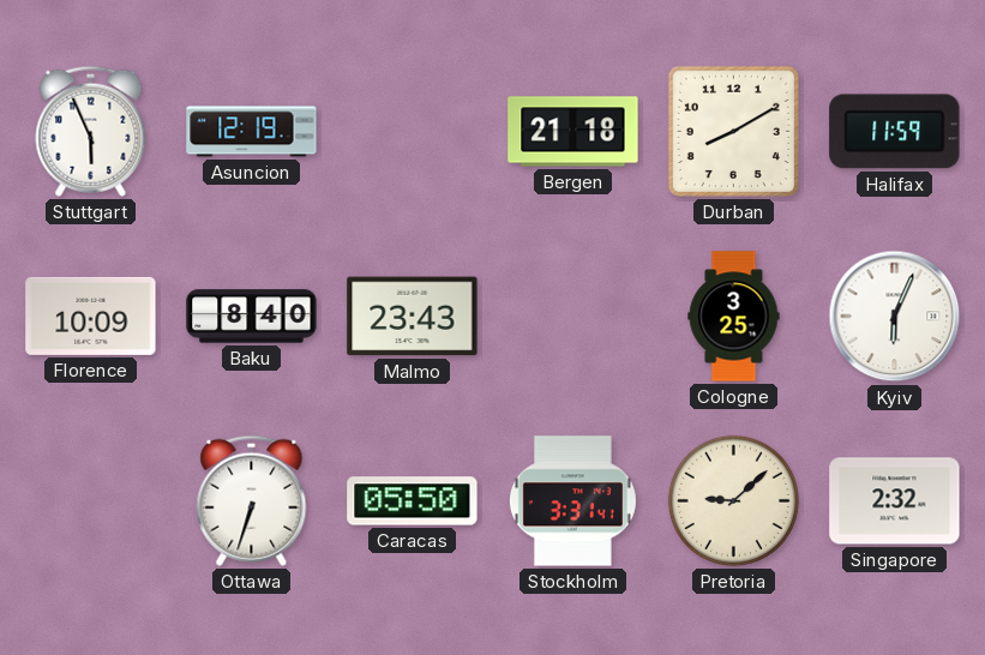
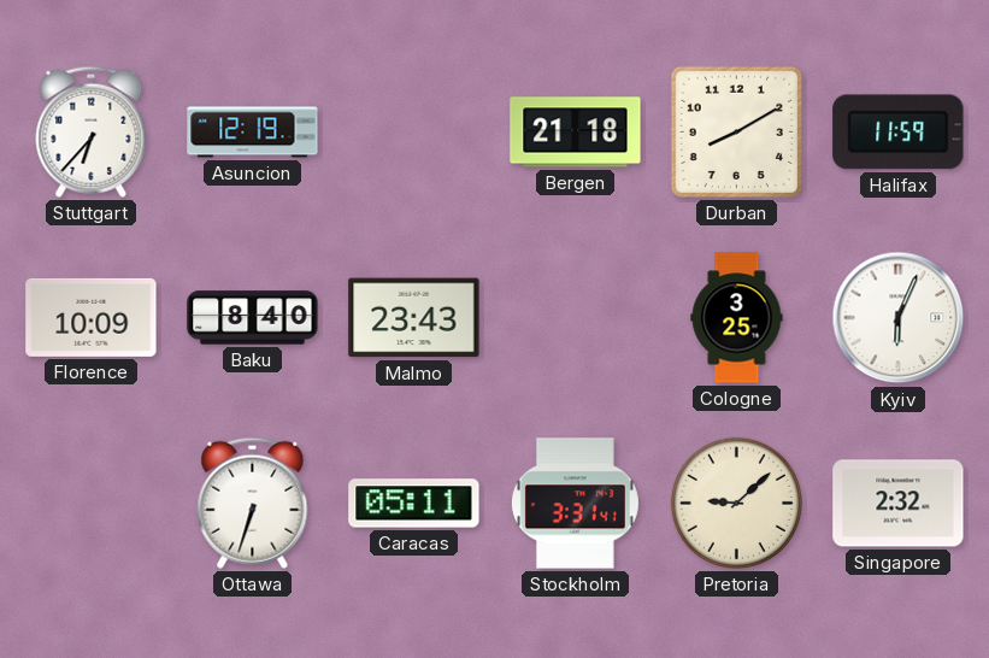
Stuttgart: 5:56 -> 6:37
Caracas: 05:50 -> 05:11
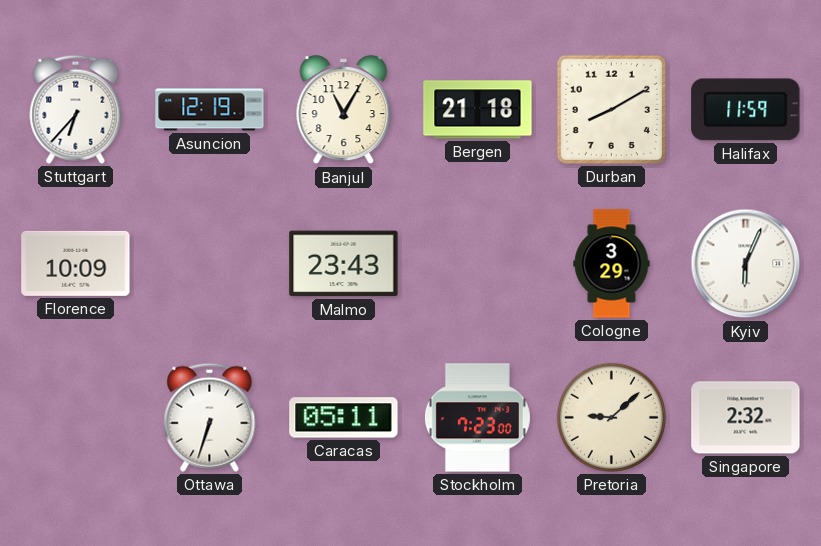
Banjul: none -> 11:05
Baku: 8:40 -> none
Cologne: 3:25 -> 3:29
Stockholm: 3:31 -> 7:23
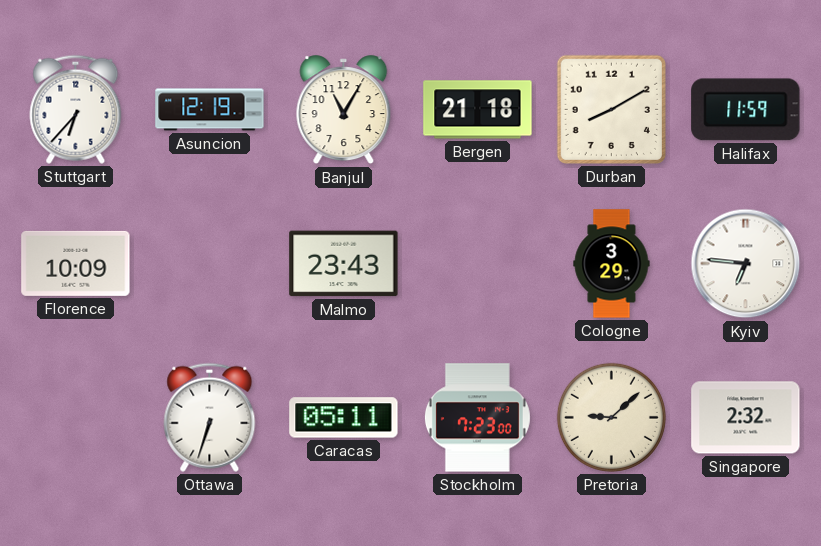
Kyiv: 6:04 -> 6:46
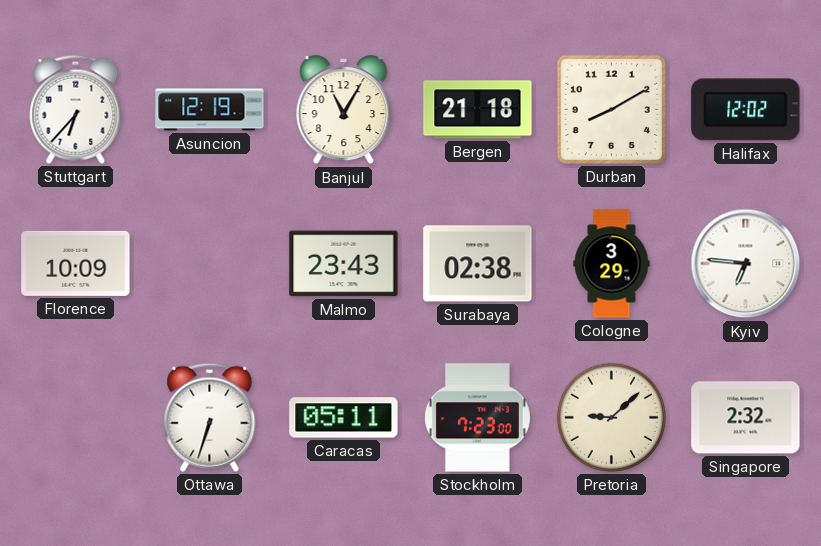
Halifax: 11:59 -> 12:02
Surabaya: none -> 02:38
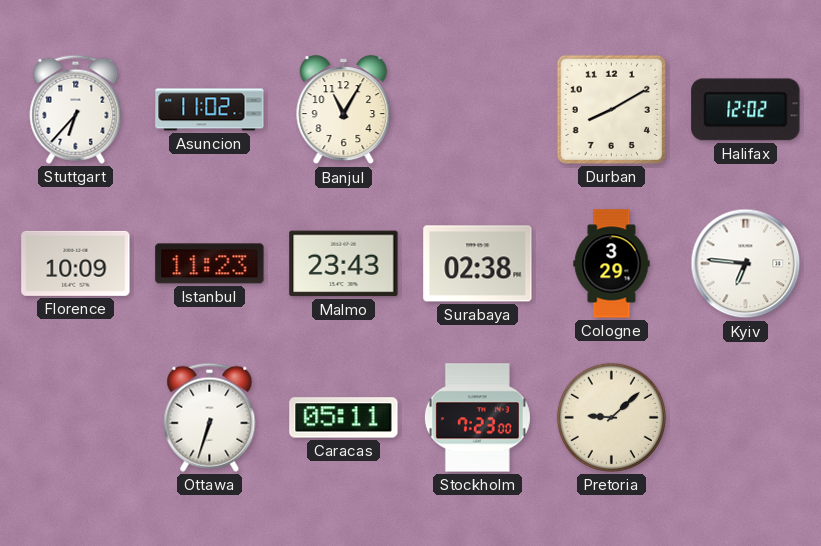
Asuncion: 12:19 -> 11:02
Bergen: 21:18 -> none
Istanbul: none -> 11:23
Singapore: 2:32 -> none
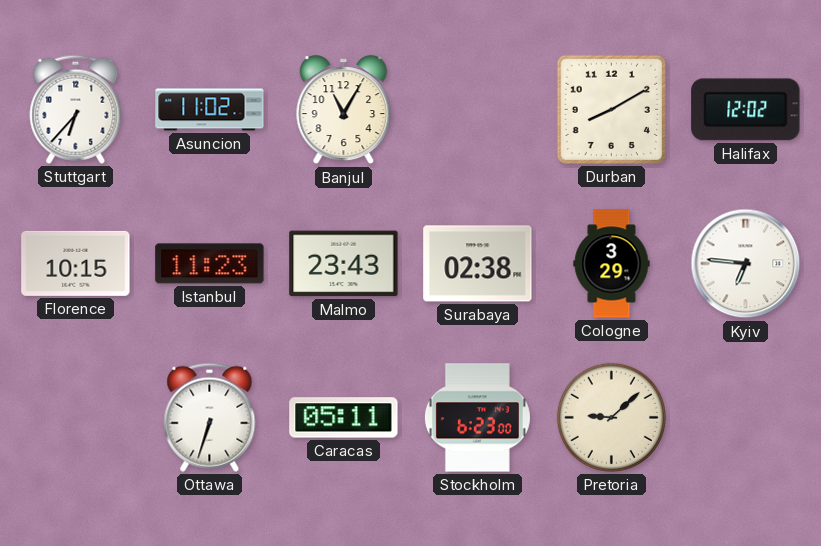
Florence: 10:09 -> 10:15
Stockholm: 7:23 -> 6:23
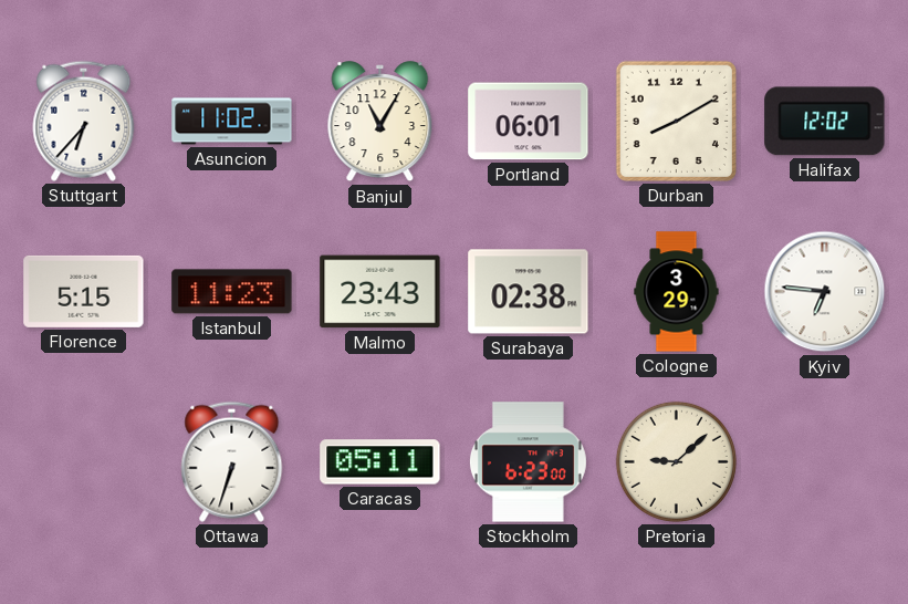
Portland: none -> 06:01
Florence: 10:15 -> 5:15
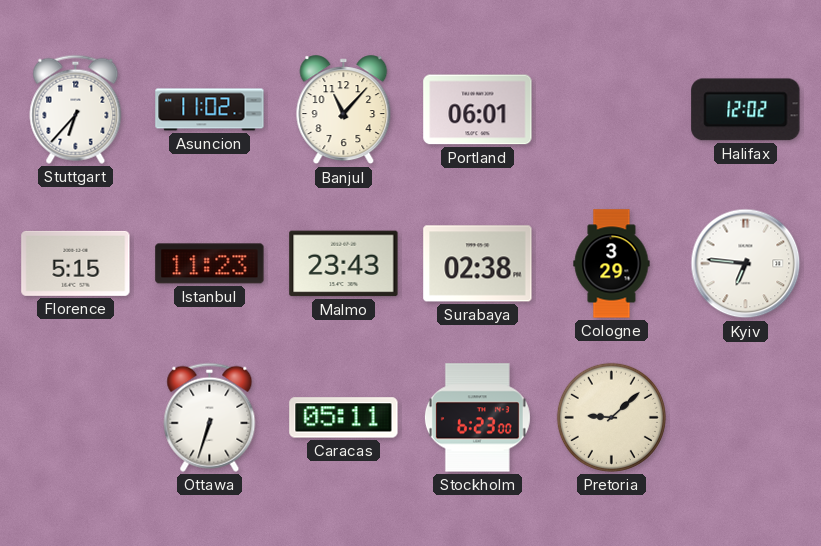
Banjul: 11:05 -> 11:07
Durban: 8:10 -> none
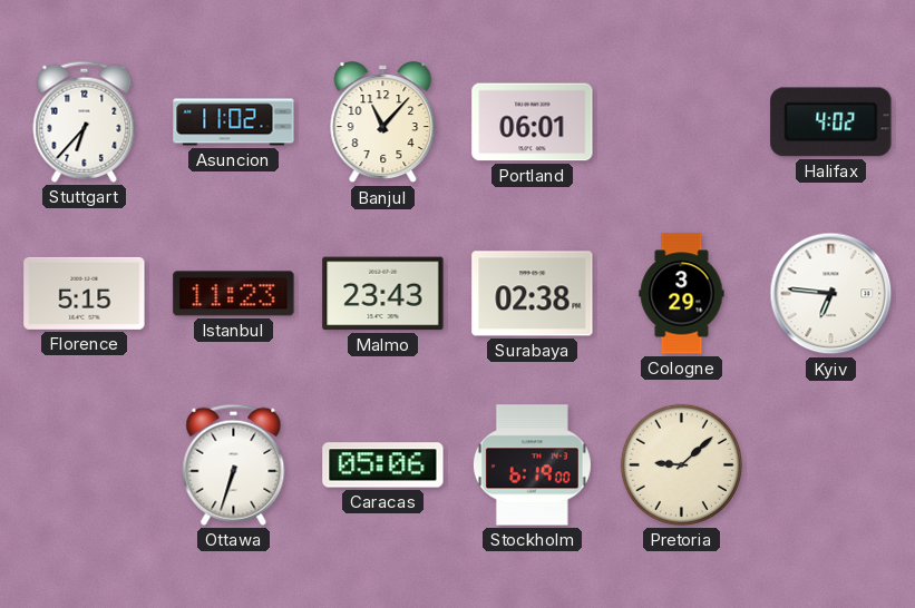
Halifax: 12:02 -> 4:02
Caracas: 05:11 -> 05:06
Stockholm: 6:23 -> 6:19
